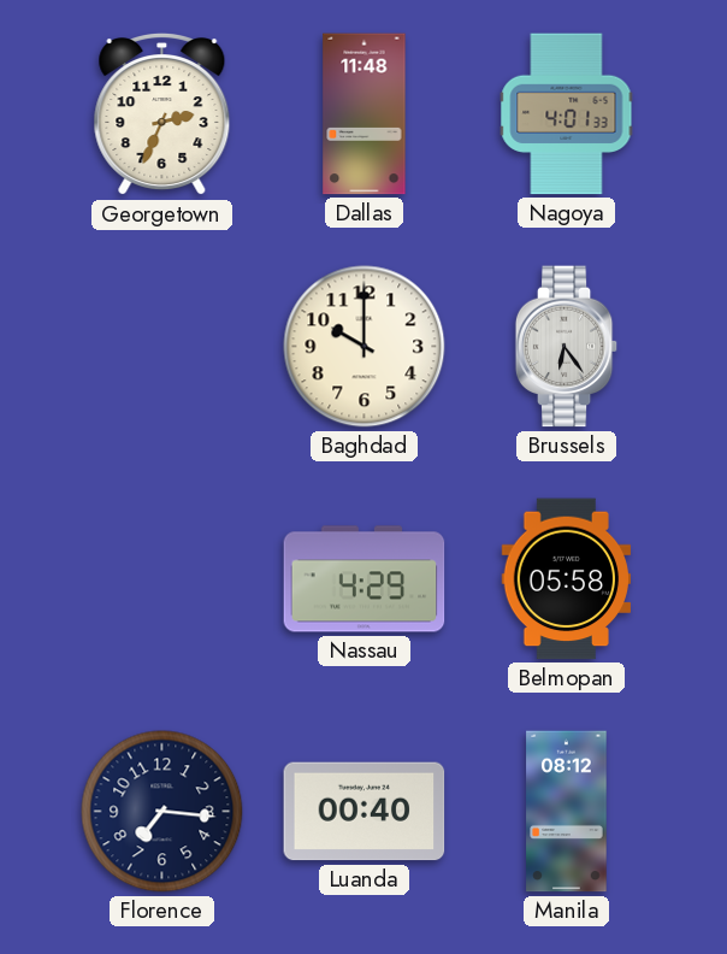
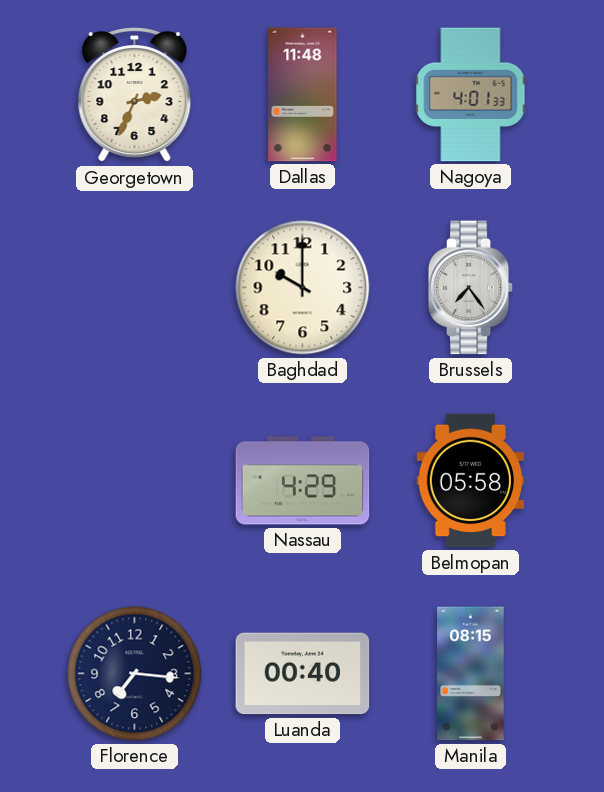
Brussels: 6:24 -> 7:24
Manila: 08:12 -> 08:15
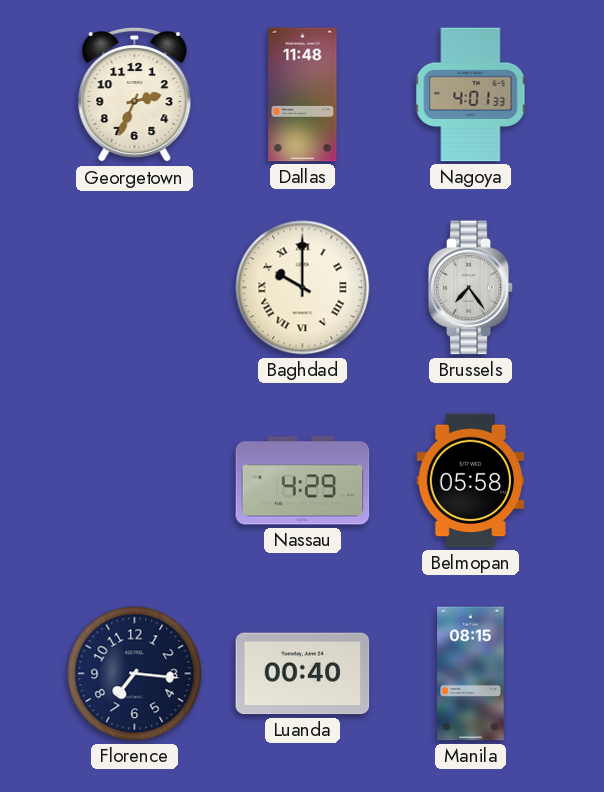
Baghdad numerals: Arabic -> Roman
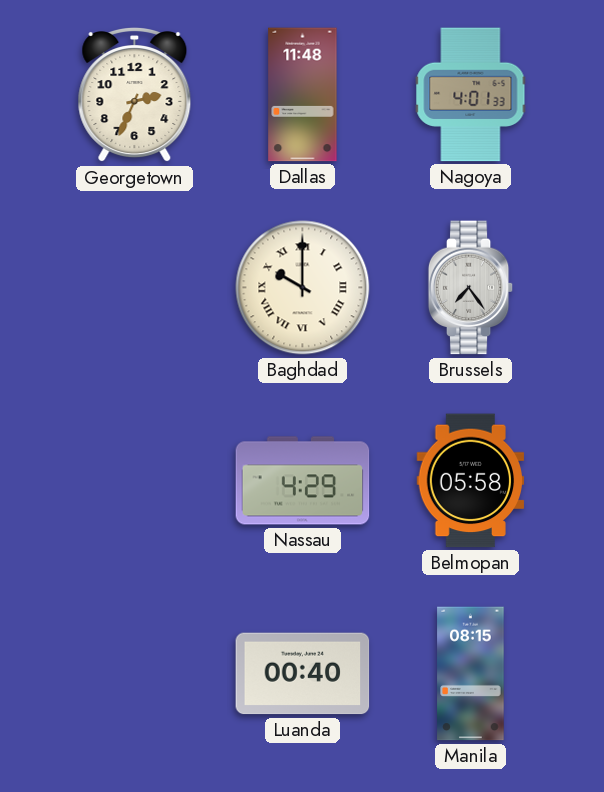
Florence: 7:16 -> none
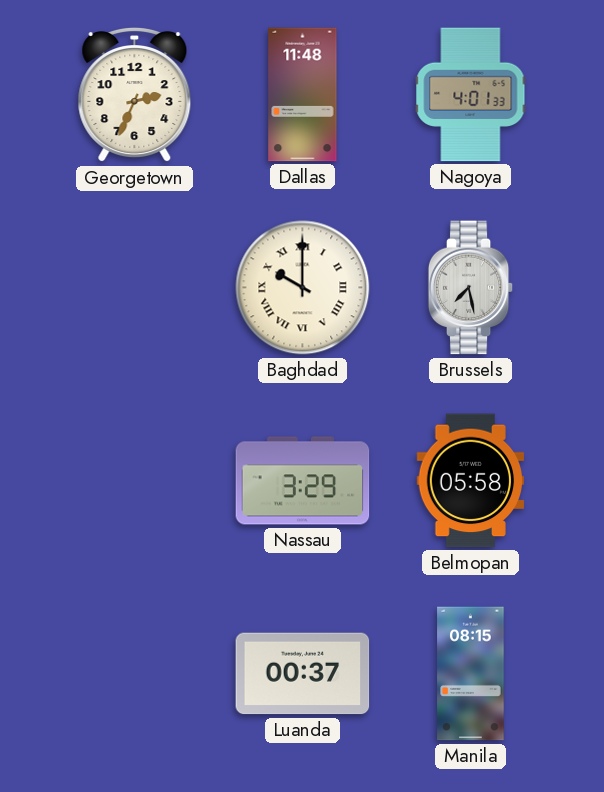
Brussels: 7:24 -> 7:28
Nassau: 4:29 -> 3:29
Luanda: 00:40 -> 00:37
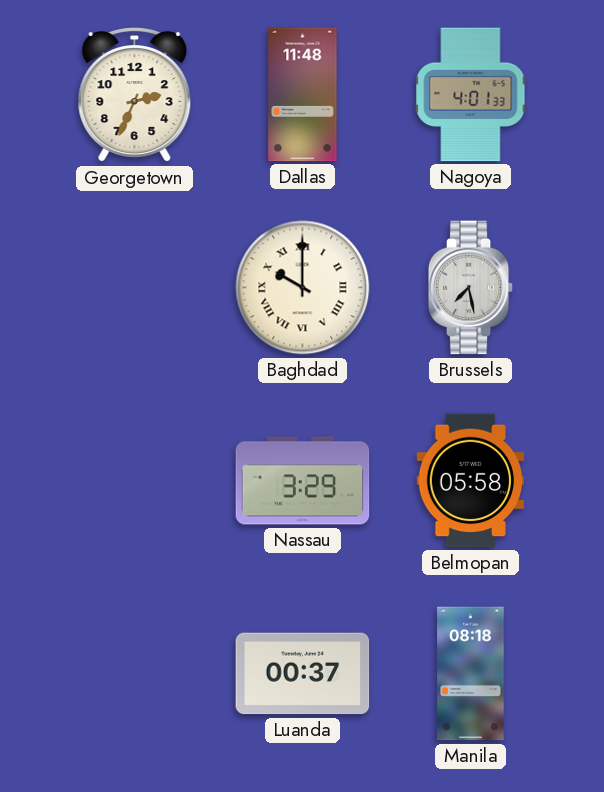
Manila: 08:15 -> 08:18
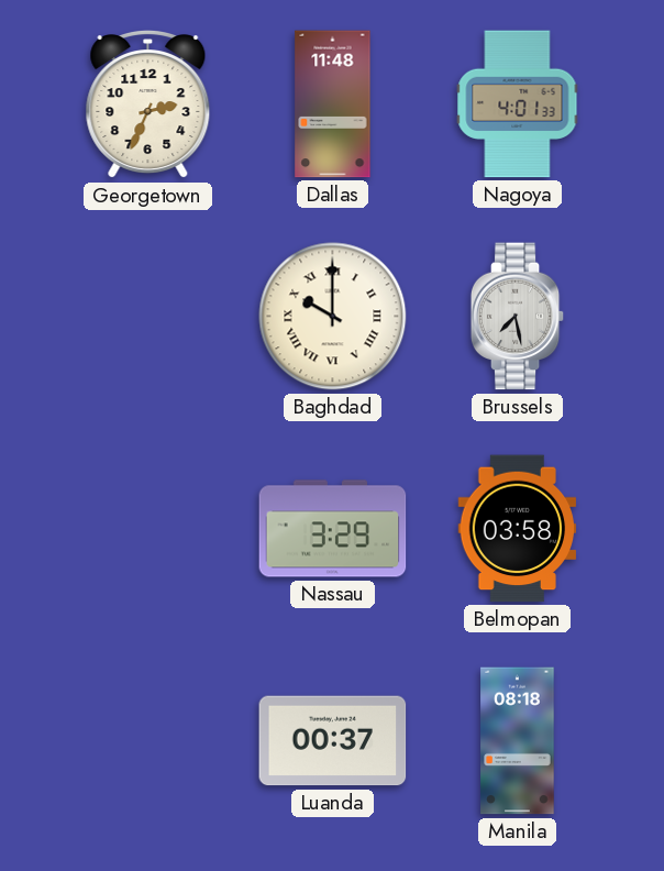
Belmopan: 05:58 -> 03:58
